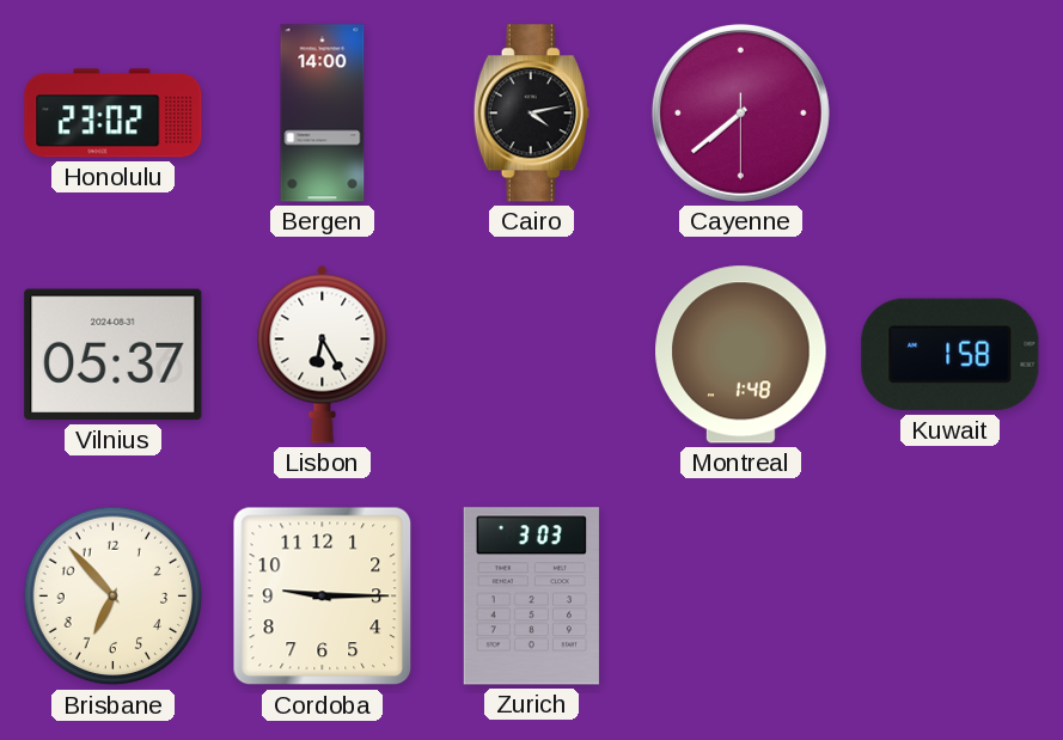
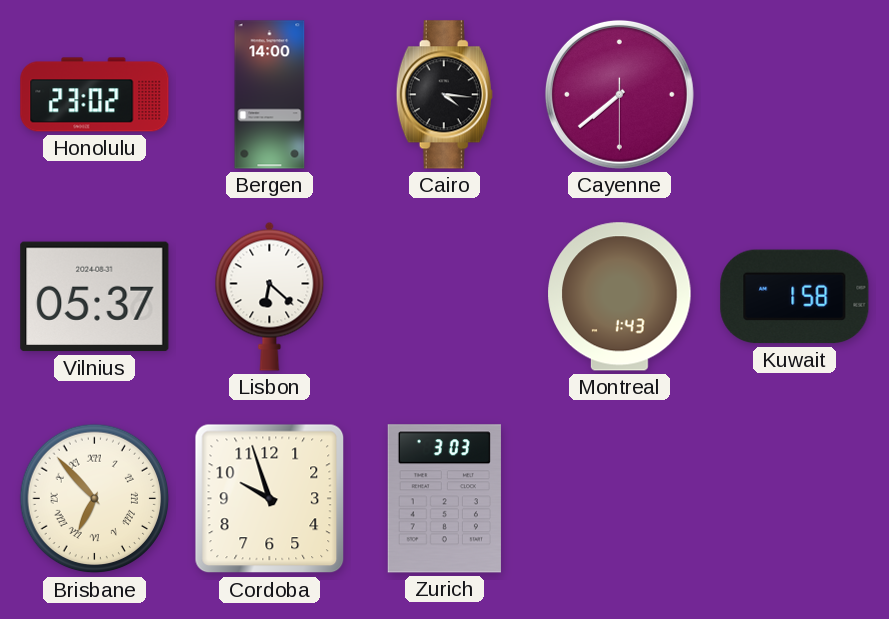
Cairo: 4:13 -> 4:16
Lisbon: 6:25 -> 6:22
Montreal: 1:48 -> 1:43
Brisbane numerals: Arabic -> Roman
Cordoba: 9:15 -> 9:57
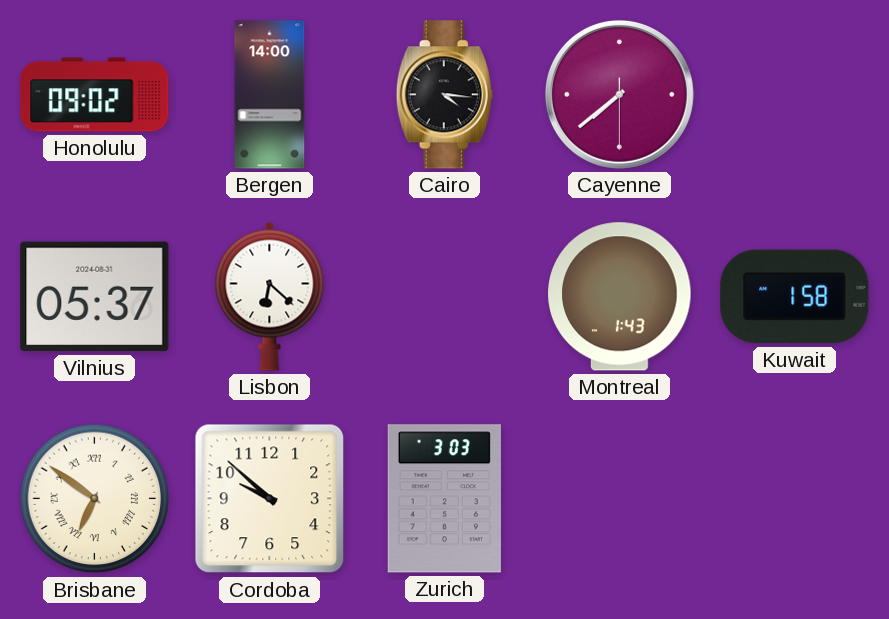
Honolulu: 23:02 -> 09:02
Brisbane: 6:53 -> 6:51
Cordoba: 9:57 -> 9:52
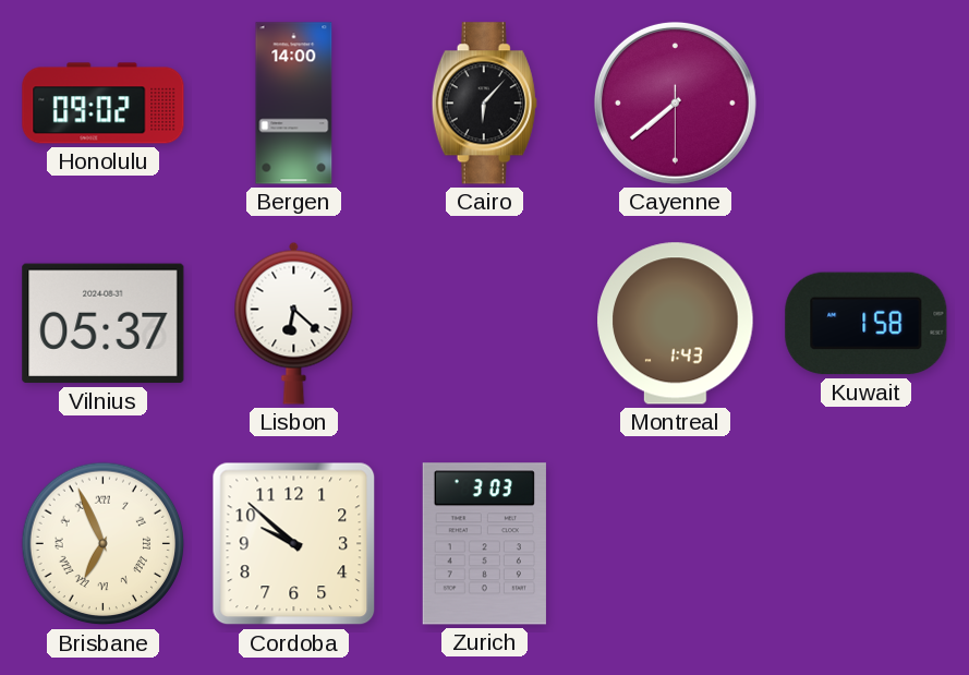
Cairo: 4:16 -> 6:07
Brisbane: 6:51 -> 6:56
